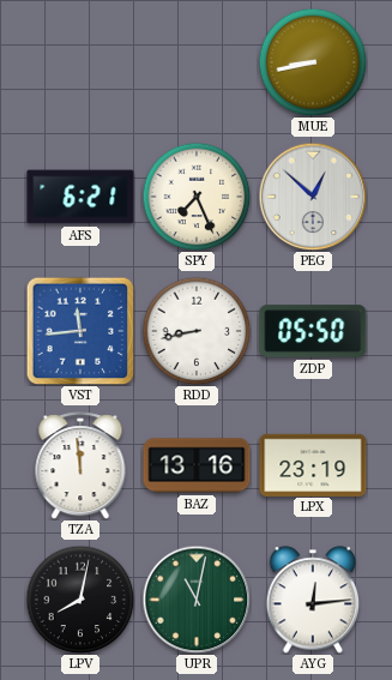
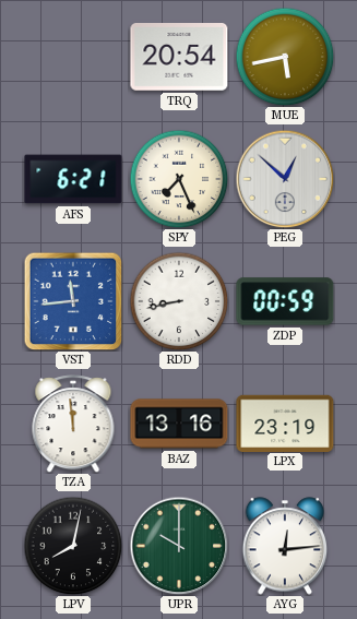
TRQ: none -> 20:54
MUE: 8:43 -> 5:43
ZDP: 05:50 -> 00:59
UPR: 11:02 -> 10:00
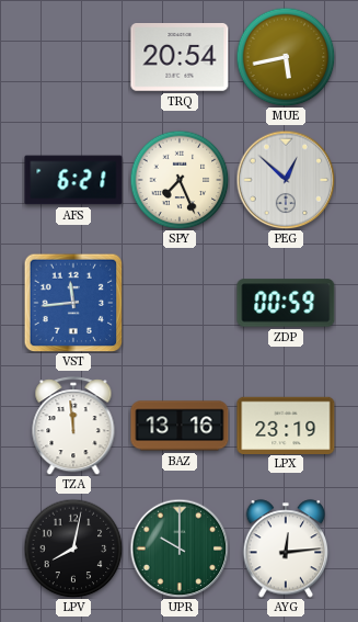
RDD: 8:43 -> none
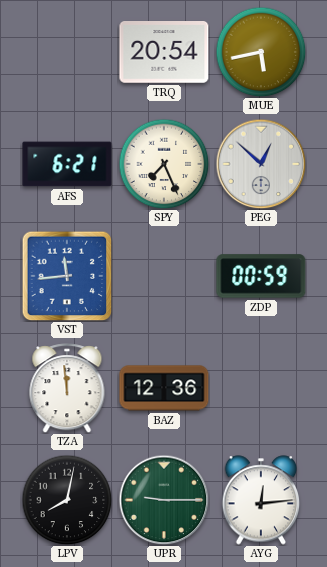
BAZ: 13:16 -> 12:36
LPX: 23:19 -> none
UPR: 10:00 -> 9:15
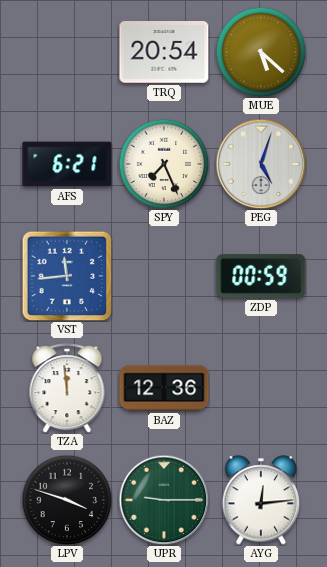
MUE: 5:43 -> 5:22
PEG: 12:52 -> 5:03
LPV: 8:02 -> 3:48
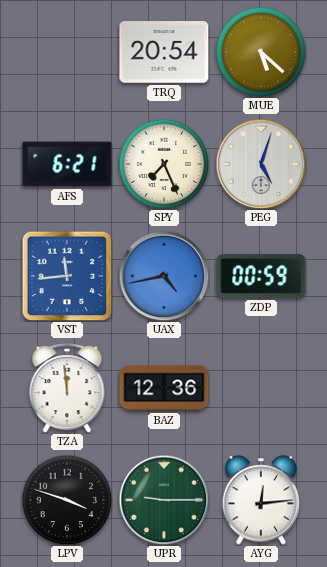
UAX: none -> 4:43
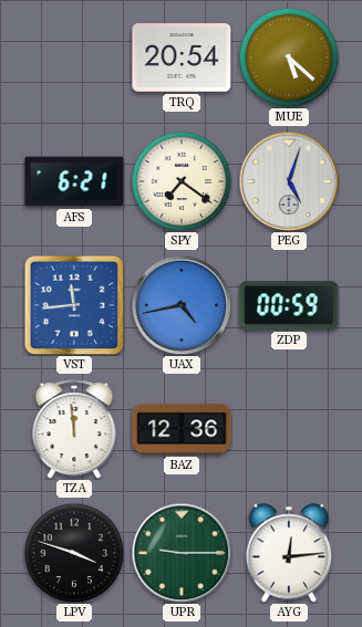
SPY: 7:26 -> 7:21
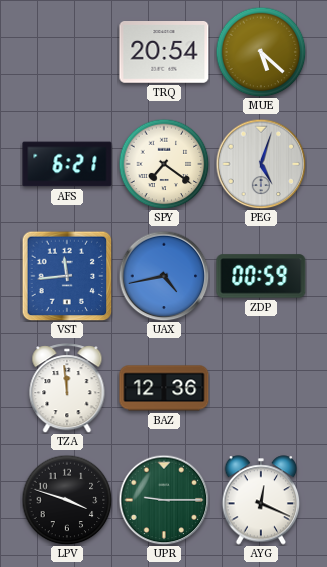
AYG: 12:14 -> 12:19
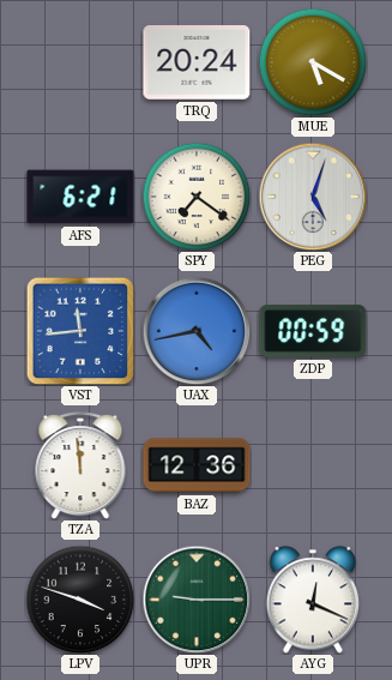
TRQ: 20:54 -> 20:24
MUE: 5:22 -> 5:20
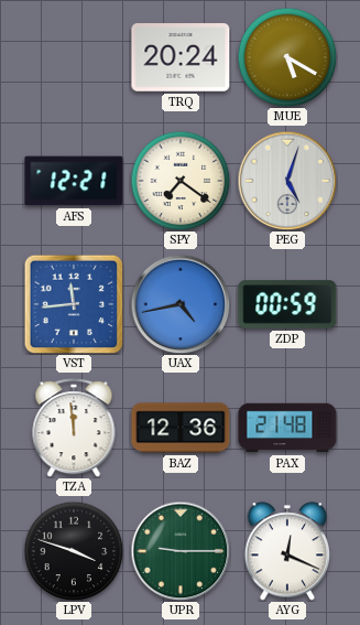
AFS: 6:21 -> 12:21
PAX: none -> 21:48
